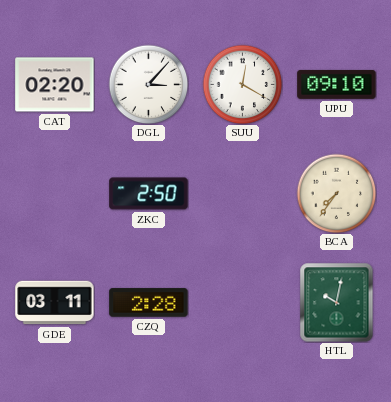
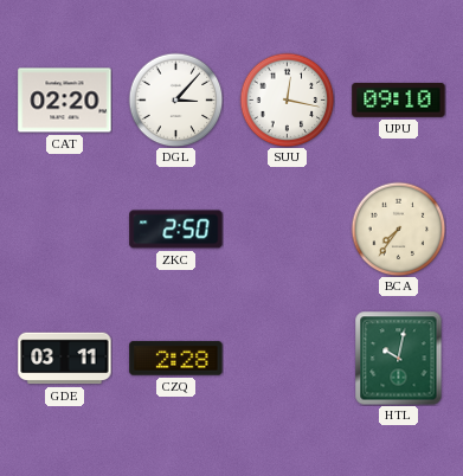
SUU: 12:20 -> 12:17
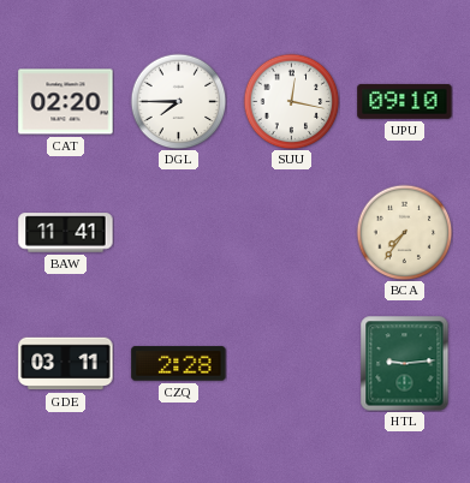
DGL: 3:07 -> 7:45
BAW: none -> 11:41
ZKC: 2:50 -> none
HTL: 10:02 -> 9:14
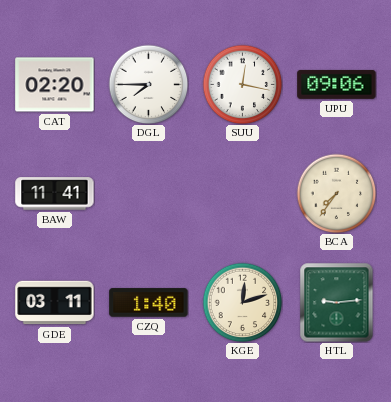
UPU: 09:10 -> 09:06
CZQ: 2:28 -> 1:40
KGE: none -> 12:12
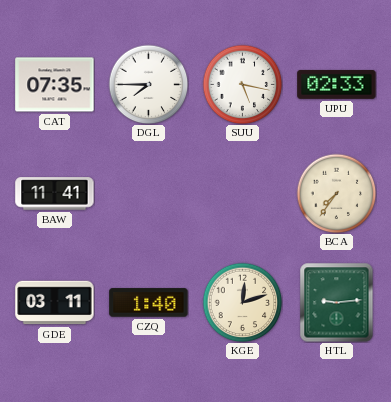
CAT: 02:20 -> 07:35
SUU: 12:17 -> 5:17
UPU: 09:06 -> 02:33
